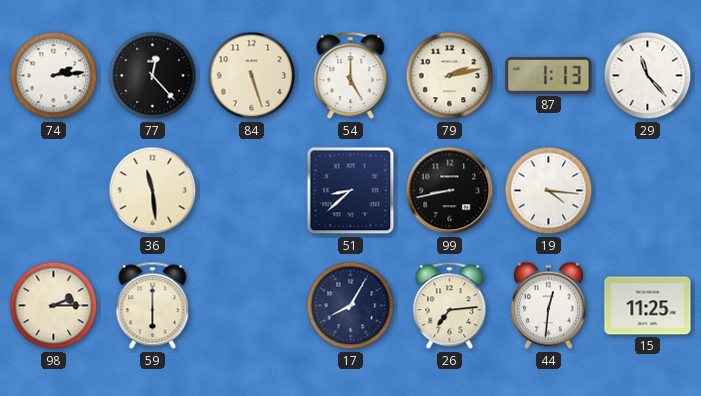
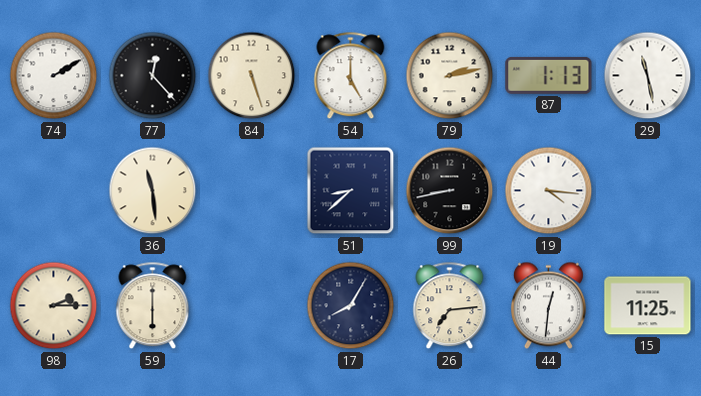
74: 2:14 -> 2:10
29: 11:23 -> 11:28
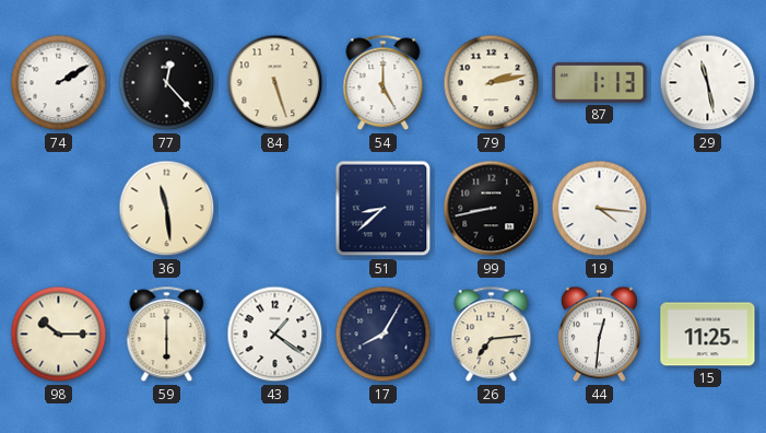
98: 2:15 -> 10:15
43: none -> 1:21
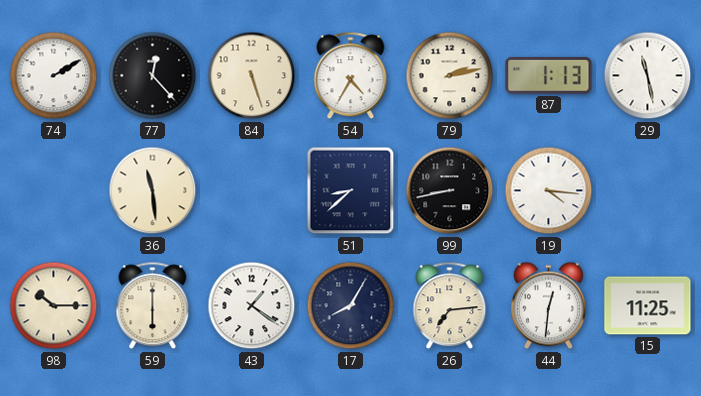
54: 5:00 -> 4:35
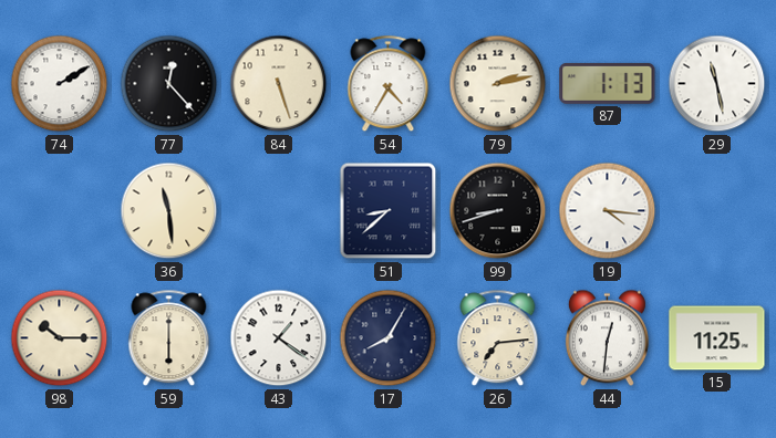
99: 8:43 -> 8:42
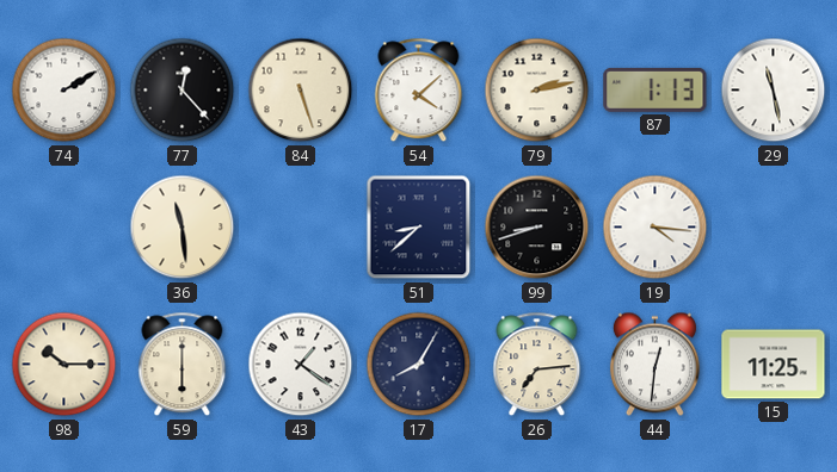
54: 4:35 -> 4:08
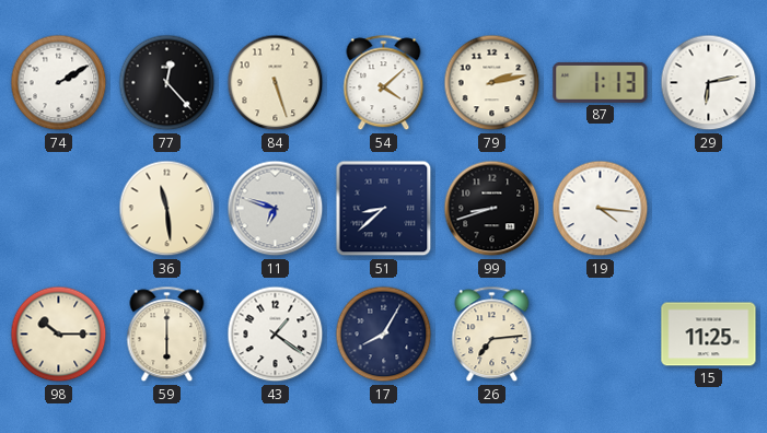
29: 11:28 -> 6:13
11: none -> 6:48
44: 12:31 -> none
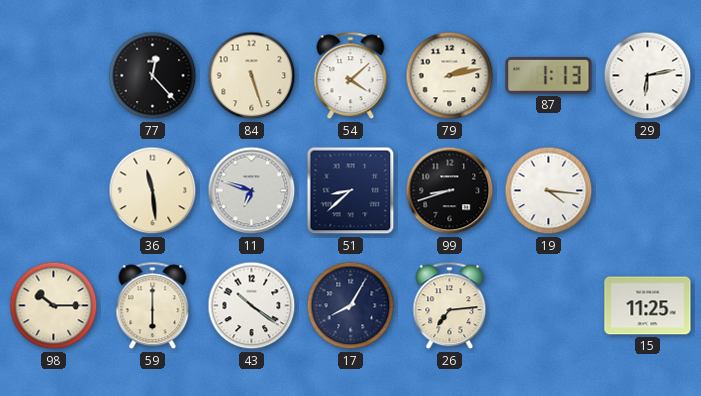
74: 2:10 -> none
43: 1:21 -> 10:21
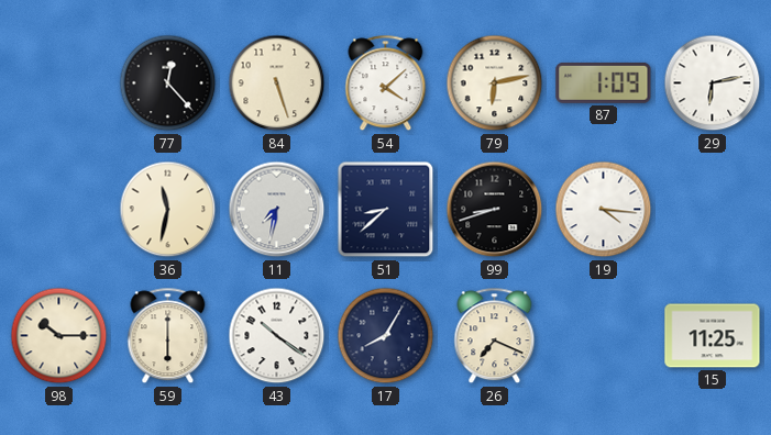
79: 2:13 -> 6:13
87: 1:13 -> 1:09
36: 11:29 -> 11:32
11: 6:48 -> 7:32
26: 7:14 -> 7:19
